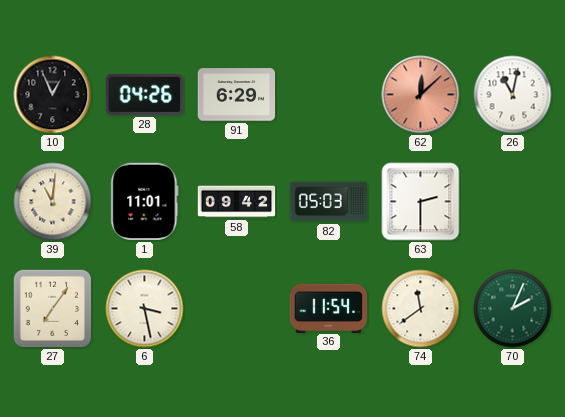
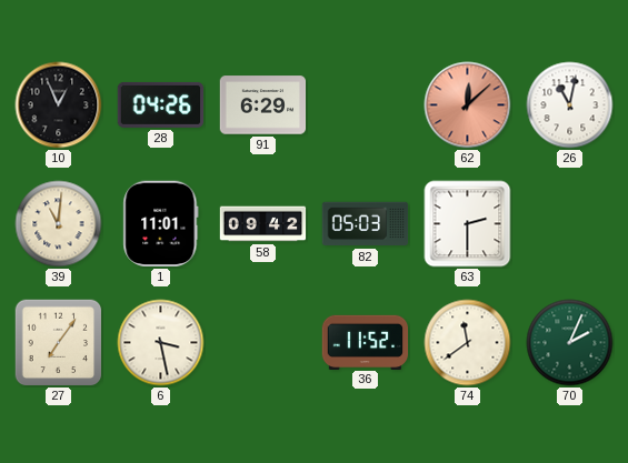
36: 11:54 -> 11:52
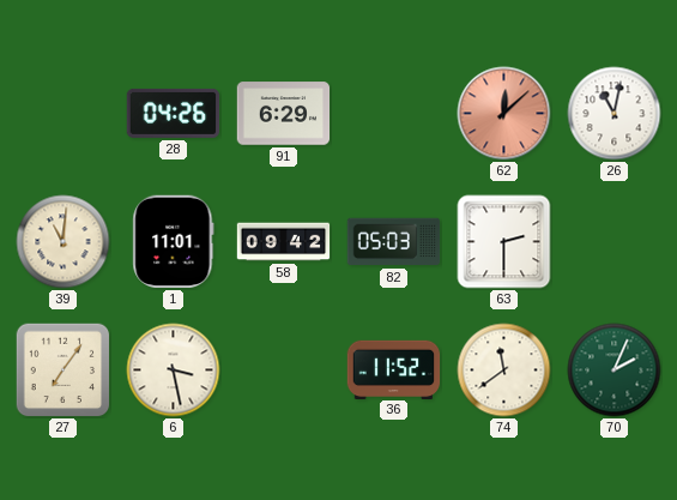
10: 12:56 -> none
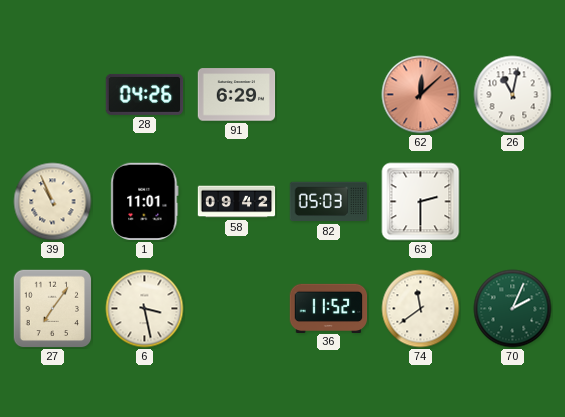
39: 11:01 -> 10:56
